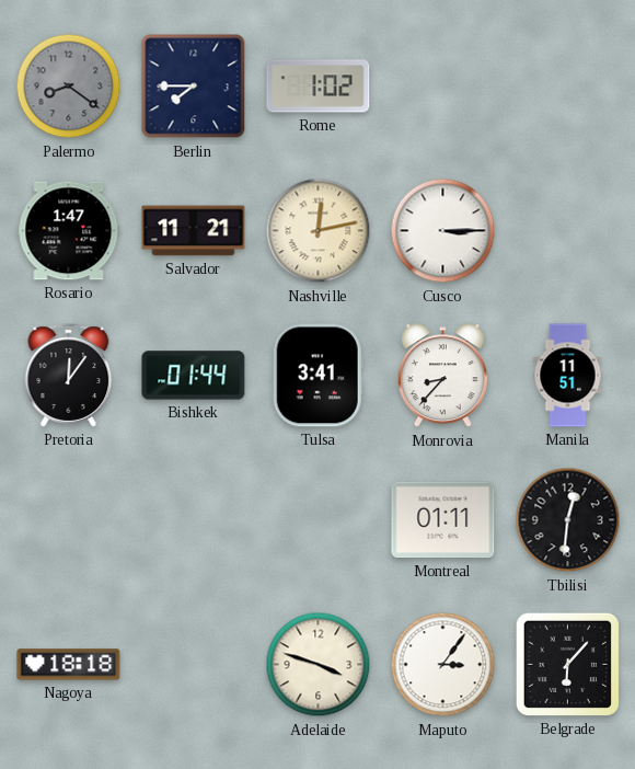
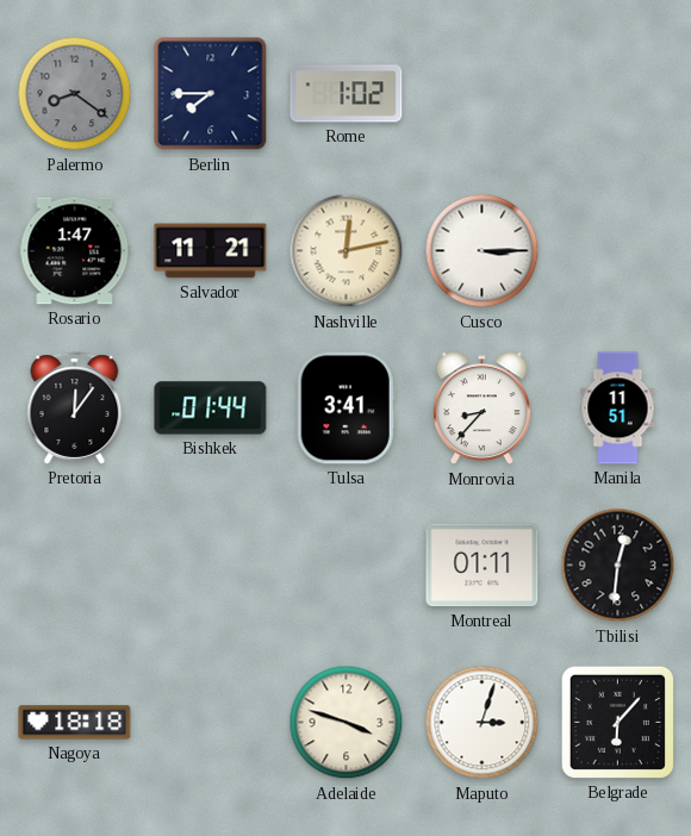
Maputo: 3:06 -> 3:03
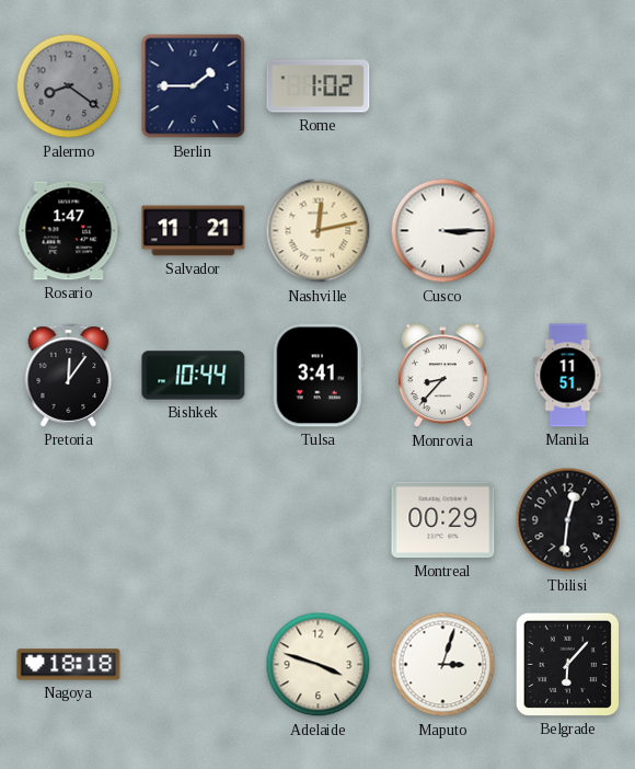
Berlin: 7:45 -> 1:45
Bishkek: 01:44 -> 10:44
Montreal: 01:11 -> 00:29
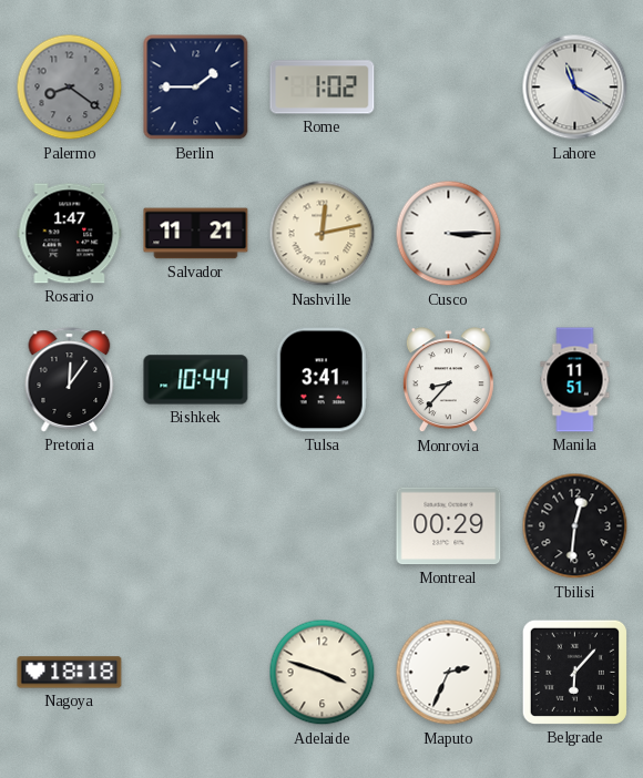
Lahore: none -> 11:20
Maputo: 3:03 -> 2:34
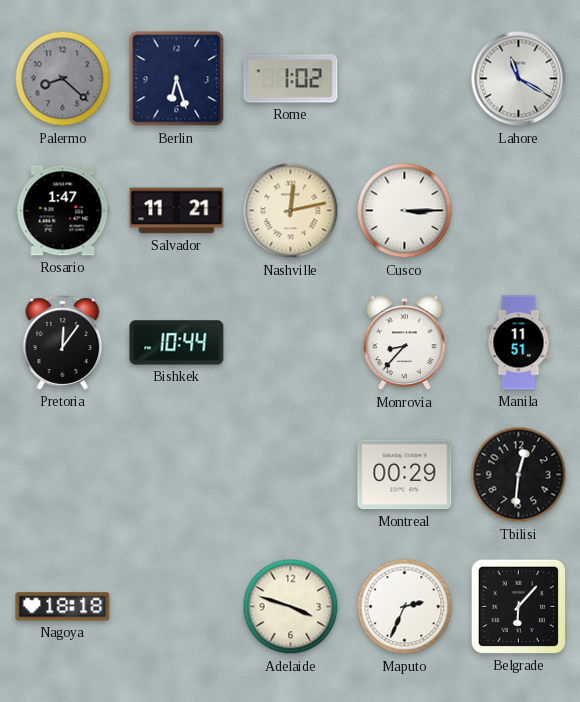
Palermo: 8:21 -> 8:22
Berlin: 1:45 -> 6:27
Tulsa: 3:41 -> none
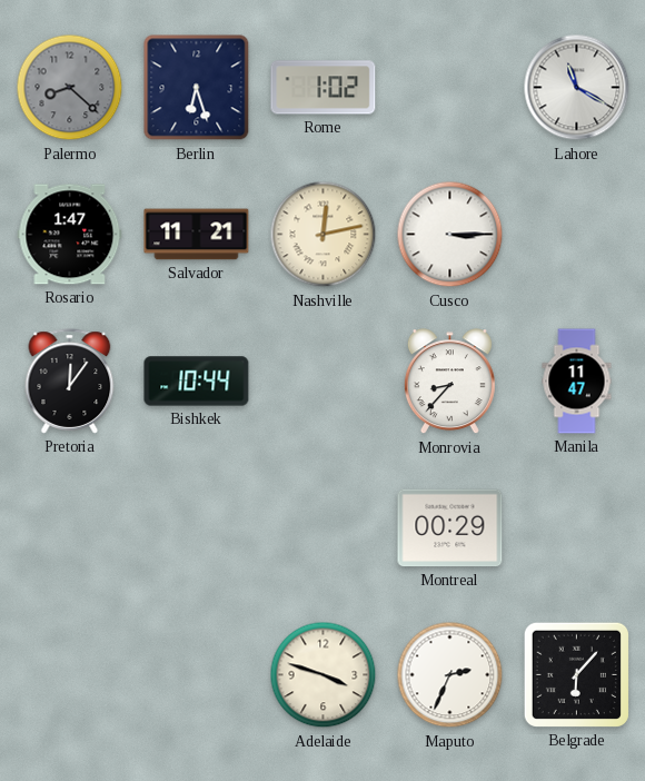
Manila: 11:51 -> 11:47
Tbilisi: 12:31 -> none
Nagoya: 18:18 -> none
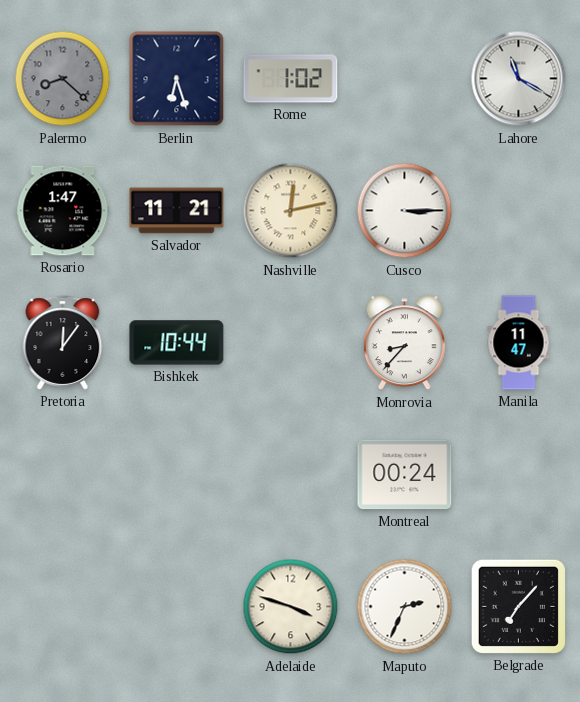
Montreal: 00:29 -> 00:24
Belgrade: 6:07 -> 7:07
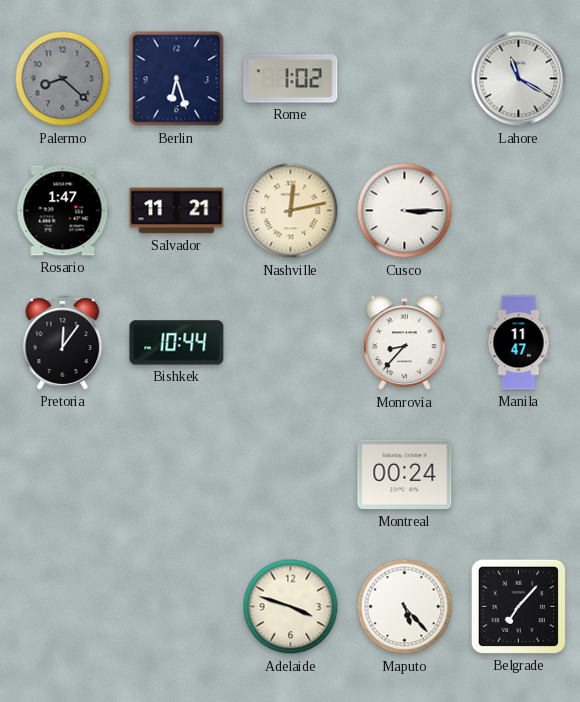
Maputo: 2:34 -> 5:23
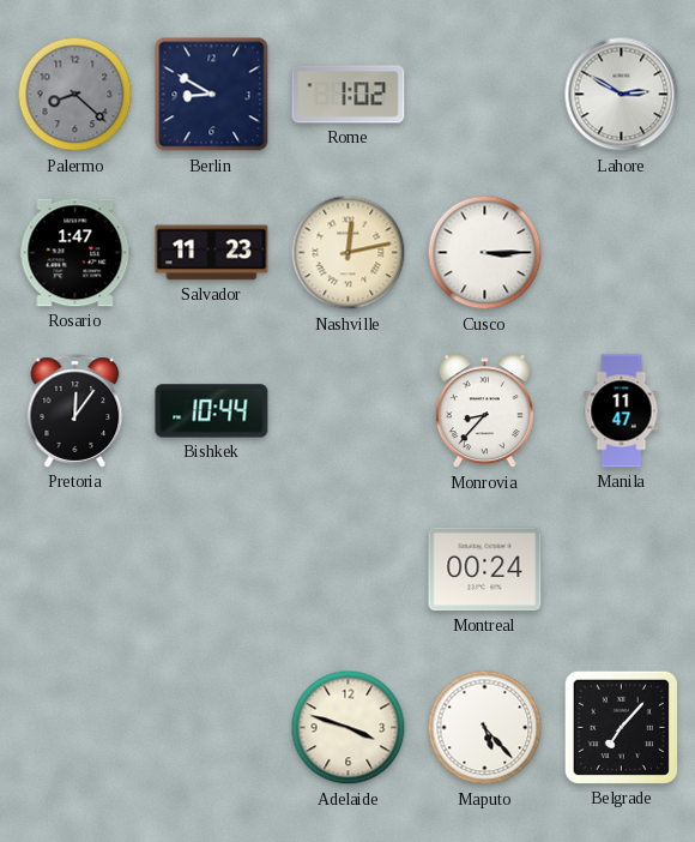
Berlin: 6:27 -> 8:50
Lahore: 11:20 -> 2:50
Salvador: 11:21 -> 11:23
